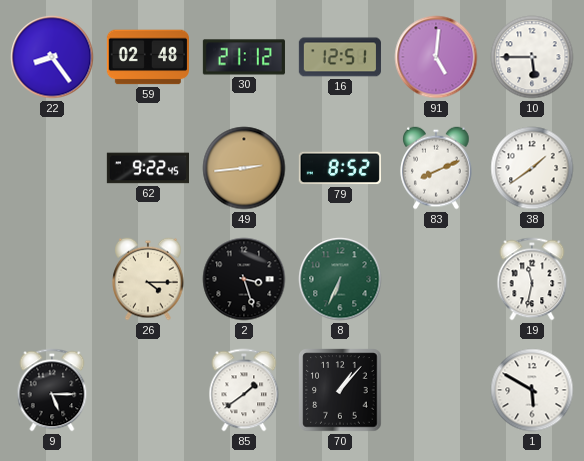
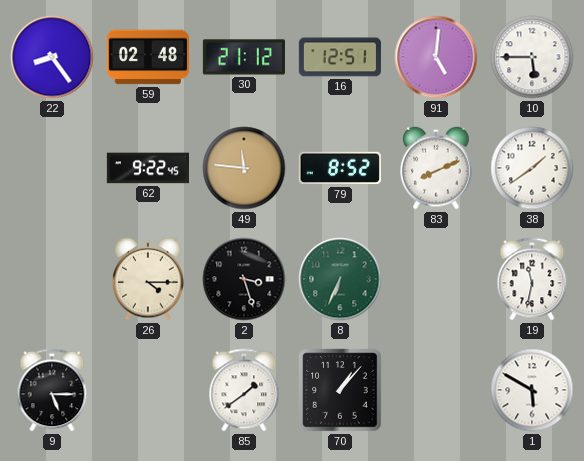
49: 2:44 -> 11:46
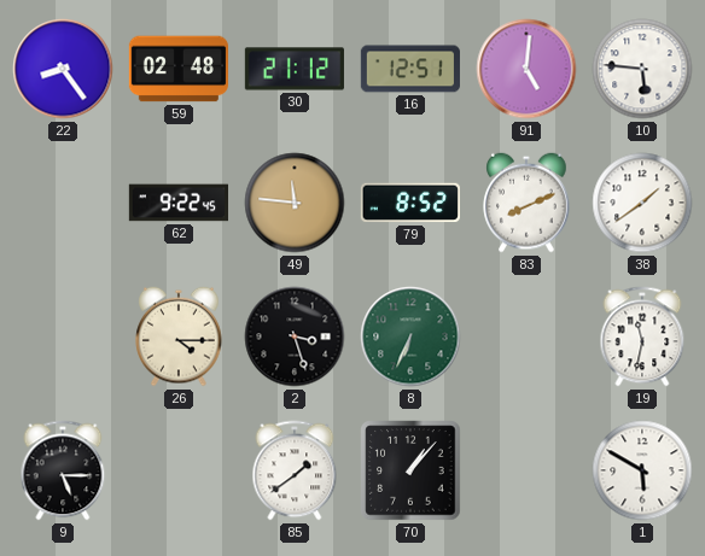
10: 5:45 -> 5:46
